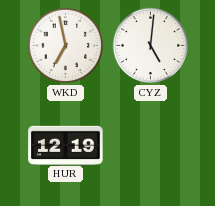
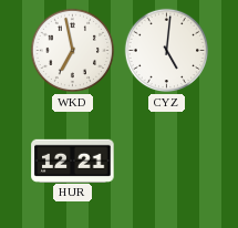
HUR: 12:19 -> 12:21
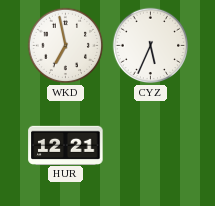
CYZ: 5:01 -> 5:34
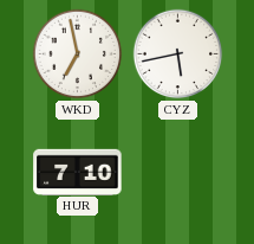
CYZ: 5:34 -> 5:43
HUR: 12:21 -> 7:10
